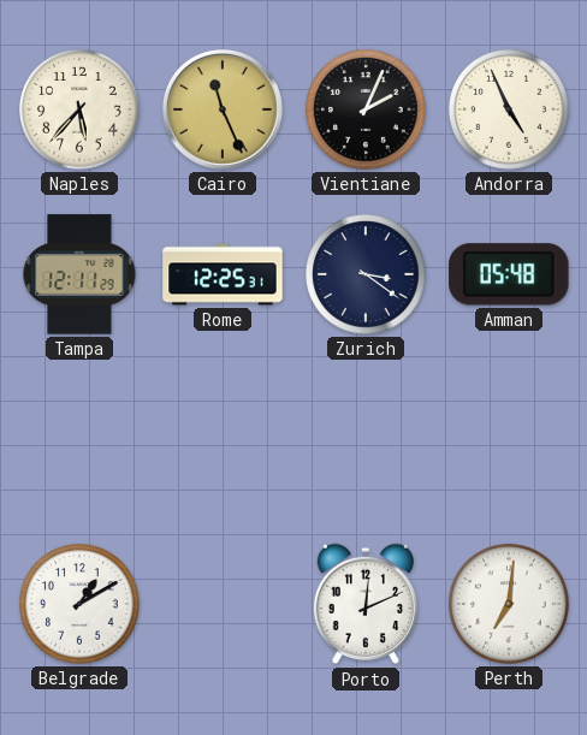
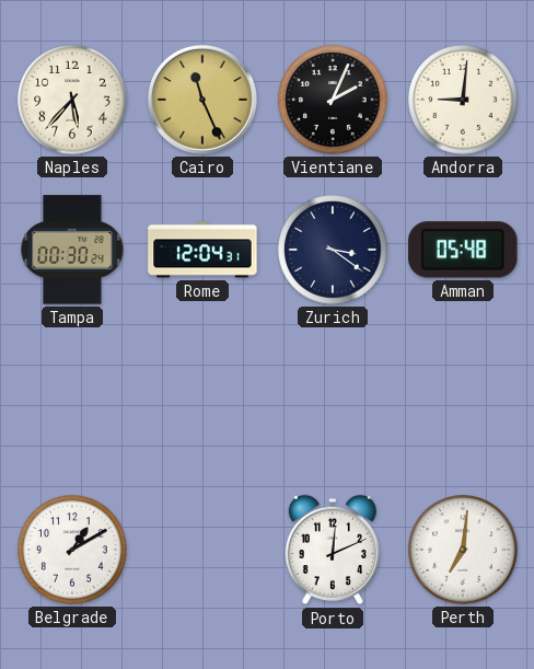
Andorra: 4:56 -> 9:01
Tampa: 12:11 -> 00:30
Rome: 12:25 -> 12:04
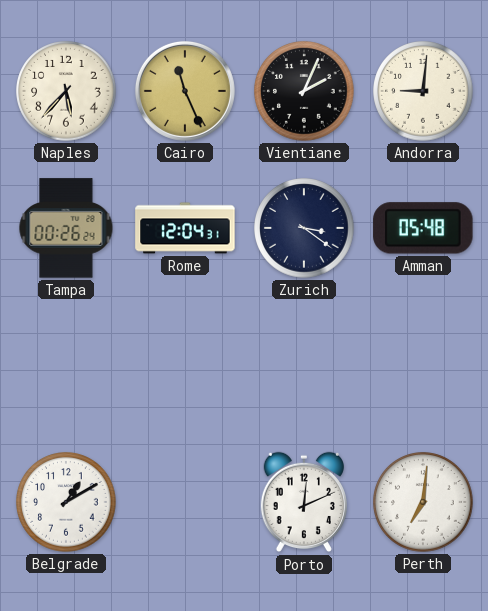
Tampa: 00:30 -> 00:26
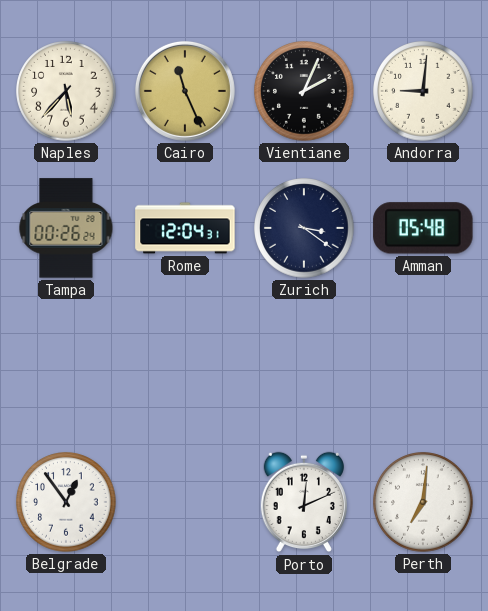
Belgrade: 1:10 -> 12:54
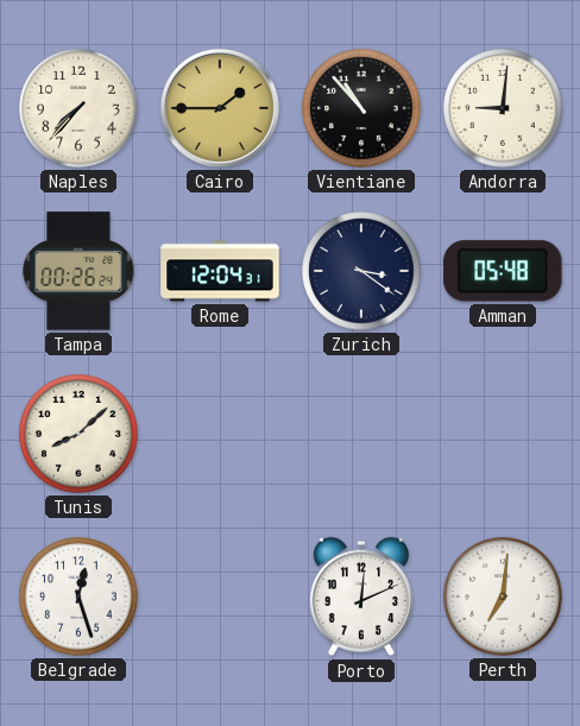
Naples: 5:37 -> 7:37
Cairo: 11:26 -> 1:45
Vientiane: 2:04 -> 10:53
Tunis: none -> 8:08
Belgrade: 12:54 -> 12:27
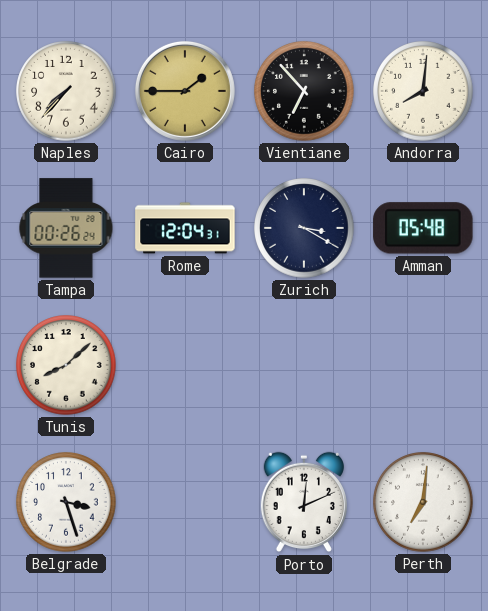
Vientiane: 10:53 -> 6:53
Andorra: 9:01 -> 8:01
Zurich: 3:21 -> 3:20
Belgrade: 12:27 -> 3:27
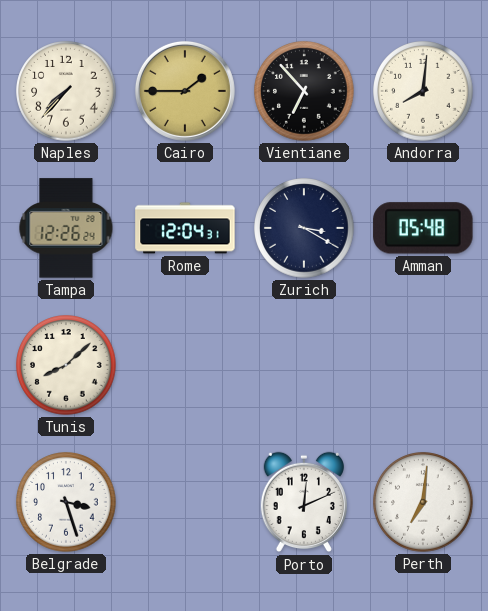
Tampa: 00:26 -> 12:26
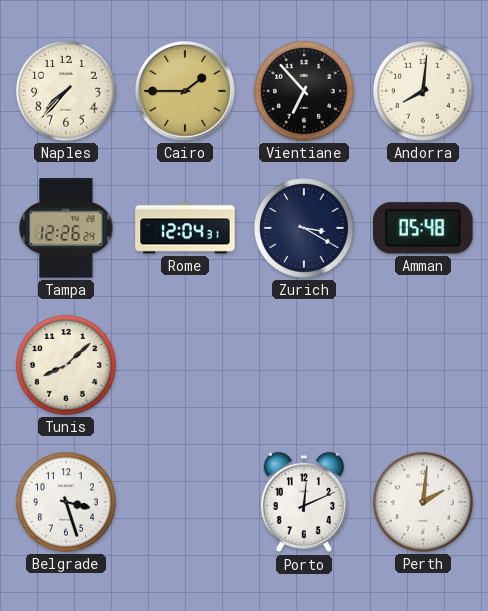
Perth: 7:01 -> 2:01
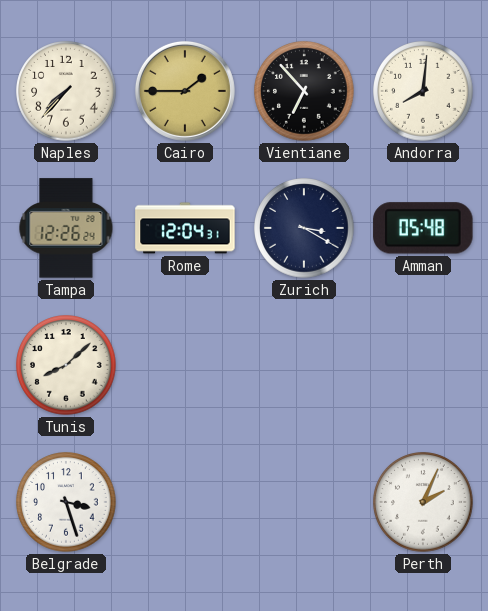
Porto: 12:11 -> none
Perth: 2:01 -> 2:04
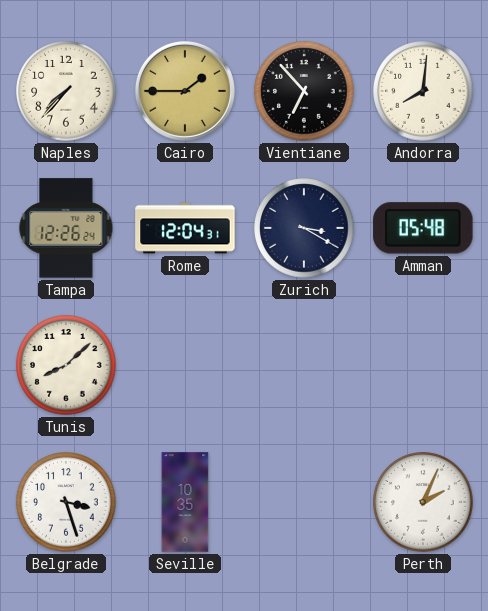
Seville: none -> 10:35
